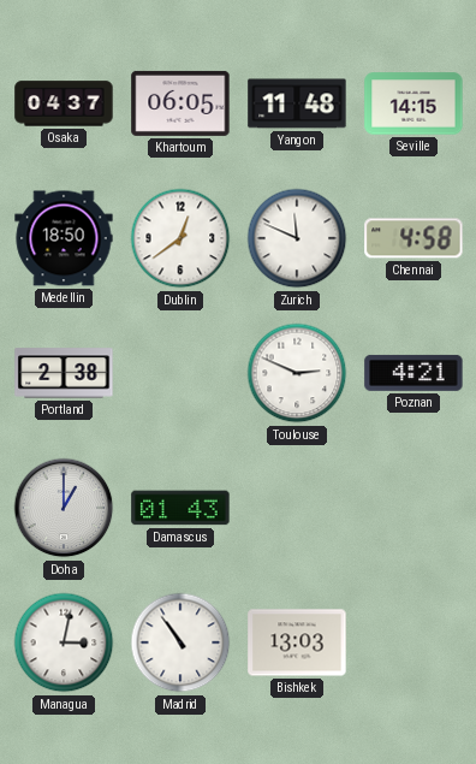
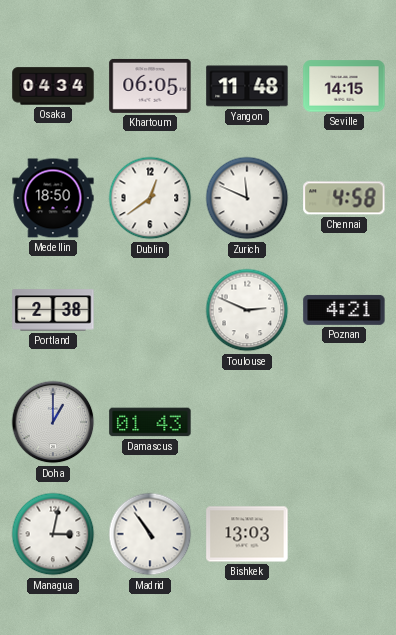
Osaka: 04:37 -> 04:34
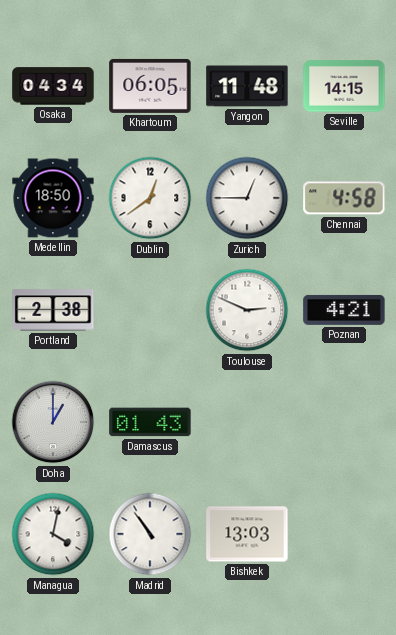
Zurich: 11:49 -> 12:45
Managua: 3:02 -> 4:02
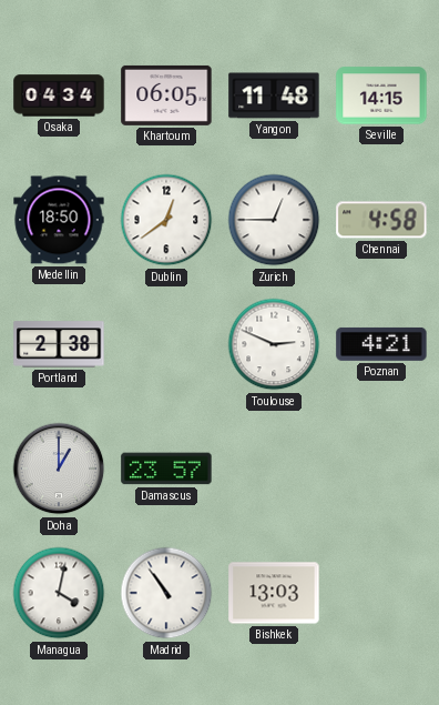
Damascus: 01:43 -> 23:57
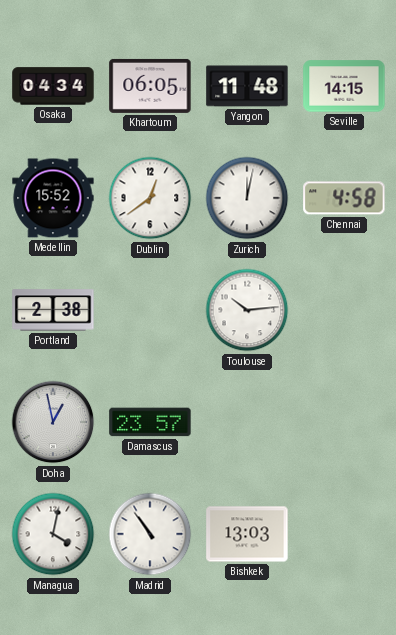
Medellin: 18:50 -> 15:52
Zurich: 12:45 -> 12:02
Toulouse: 2:49 -> 10:14
Poznan: 4:21 -> none
Doha: 1:00 -> 12:58
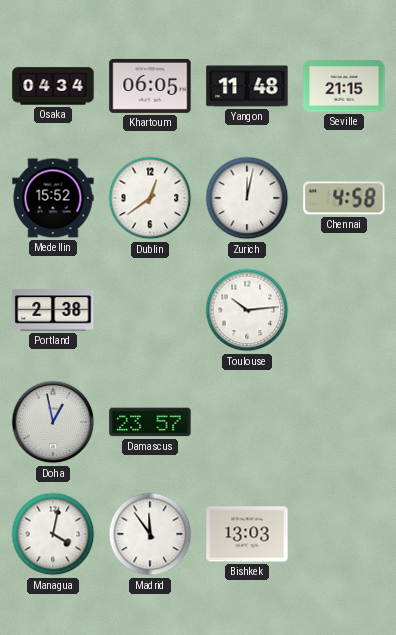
Seville: 14:15 -> 21:15
Madrid: 10:54 -> 11:54
